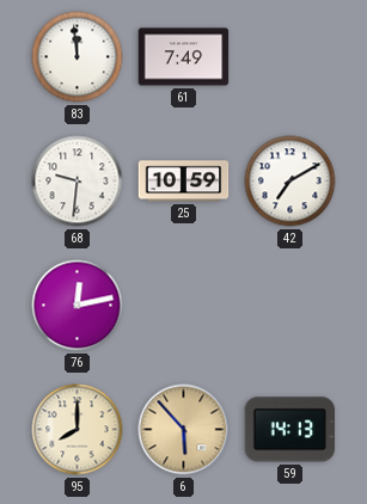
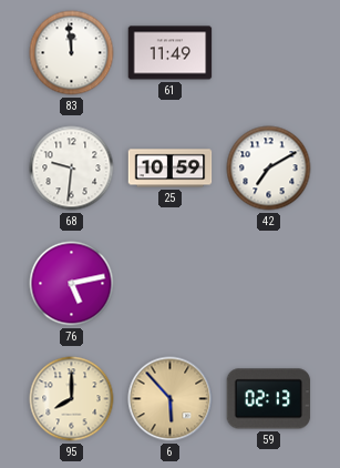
61: 7:49 -> 11:49
76: 12:13 -> 5:13
59: 14:13 -> 02:13
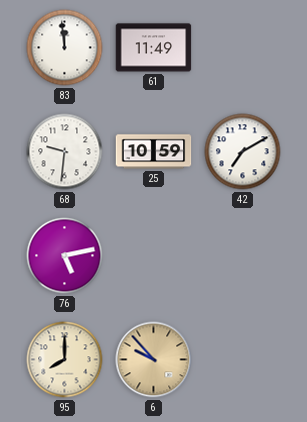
6: 5:53 -> 9:53
59: 02:13 -> none
